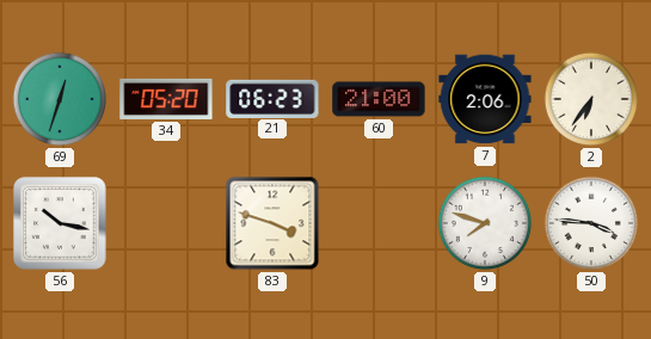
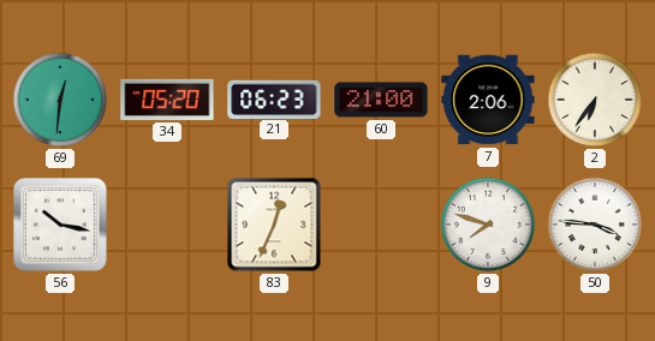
69: 12:33 -> 12:31
83: 3:48 -> 12:34
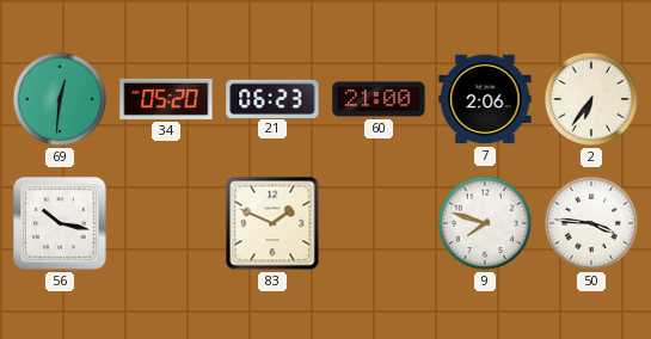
83: 12:34 -> 1:49
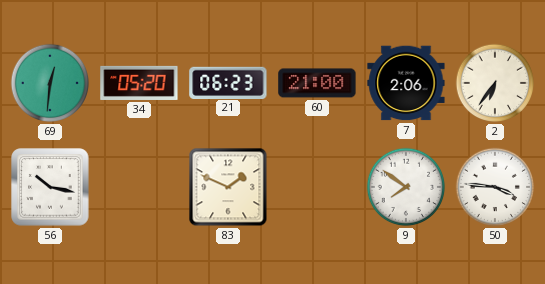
9: 7:48 -> 7:51
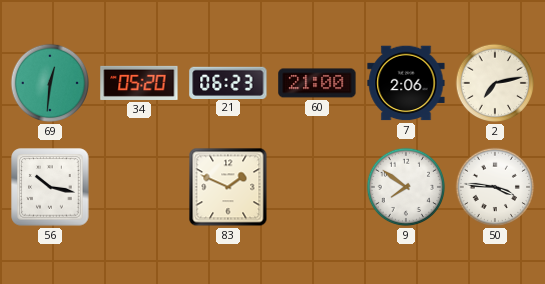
2: 6:36 -> 7:13
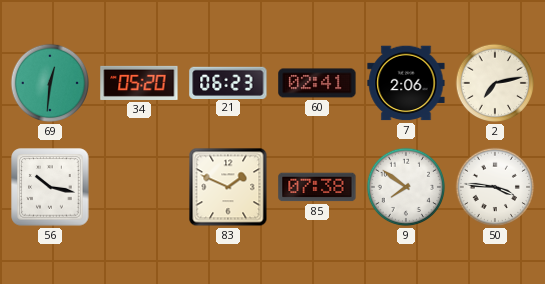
60: 21:00 -> 02:41
85: none -> 07:38
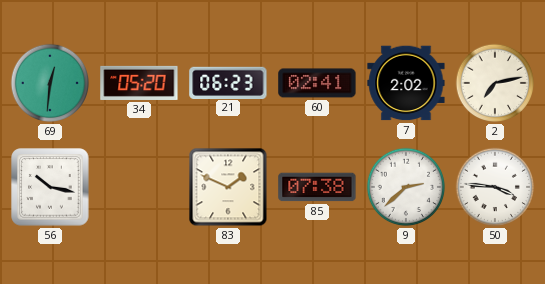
7: 2:06 -> 2:02
9: 7:51 -> 2:38
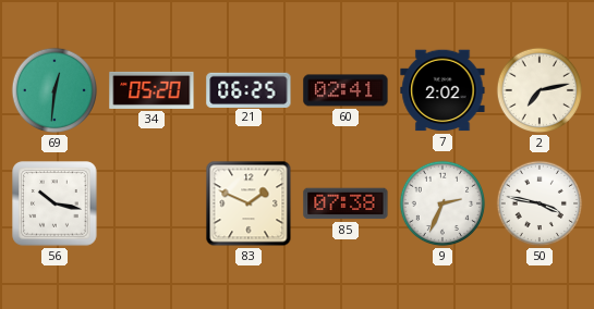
21: 06:23 -> 06:25
9: 2:38 -> 2:34
50: 3:46 -> 3:47
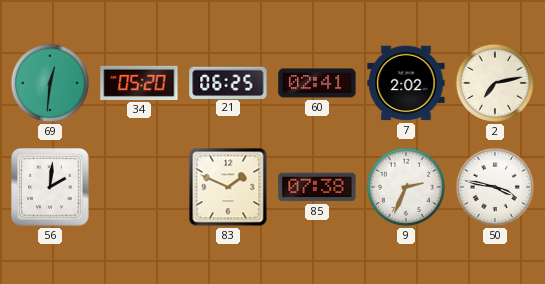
56: 10:17 -> 2:01
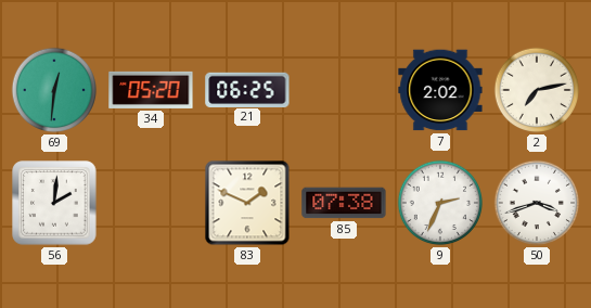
60: 02:41 -> none
50: 3:47 -> 3:42
